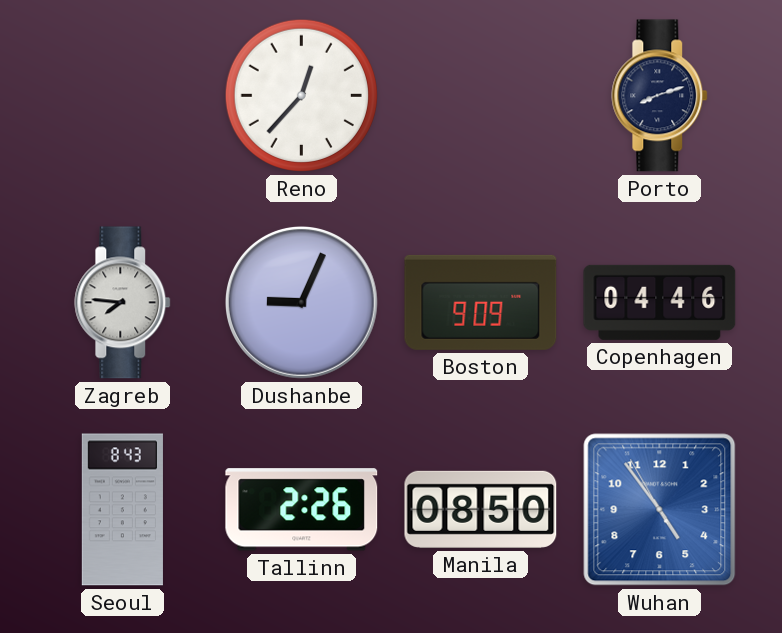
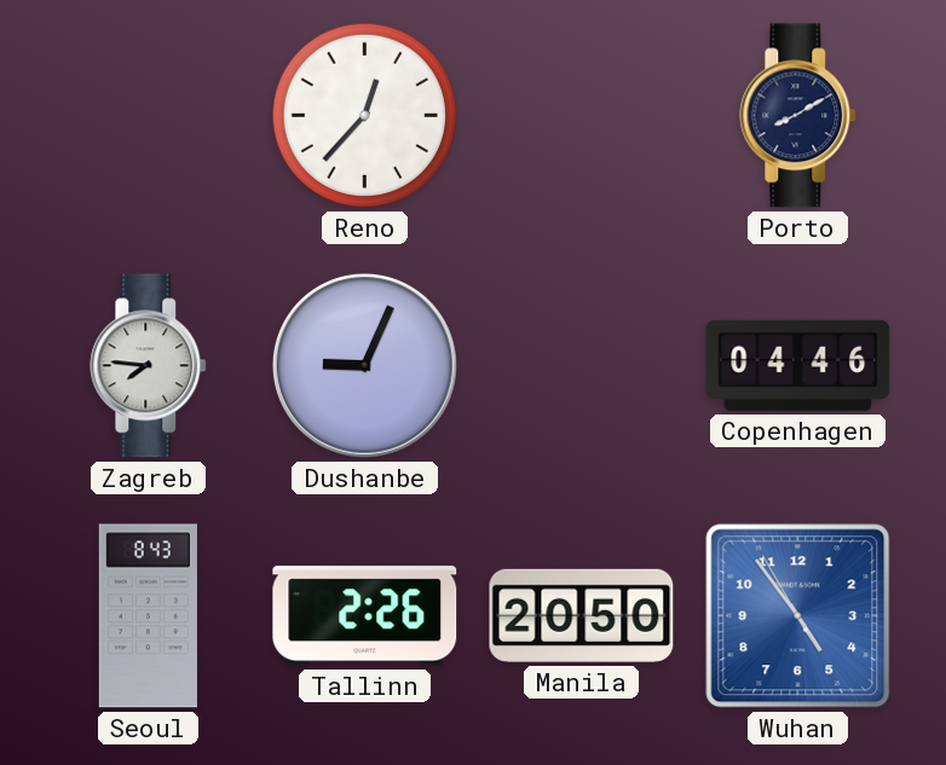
Porto: 8:12 -> 8:10
Boston: 9:09 -> none
Manila: 08:50 -> 20:50
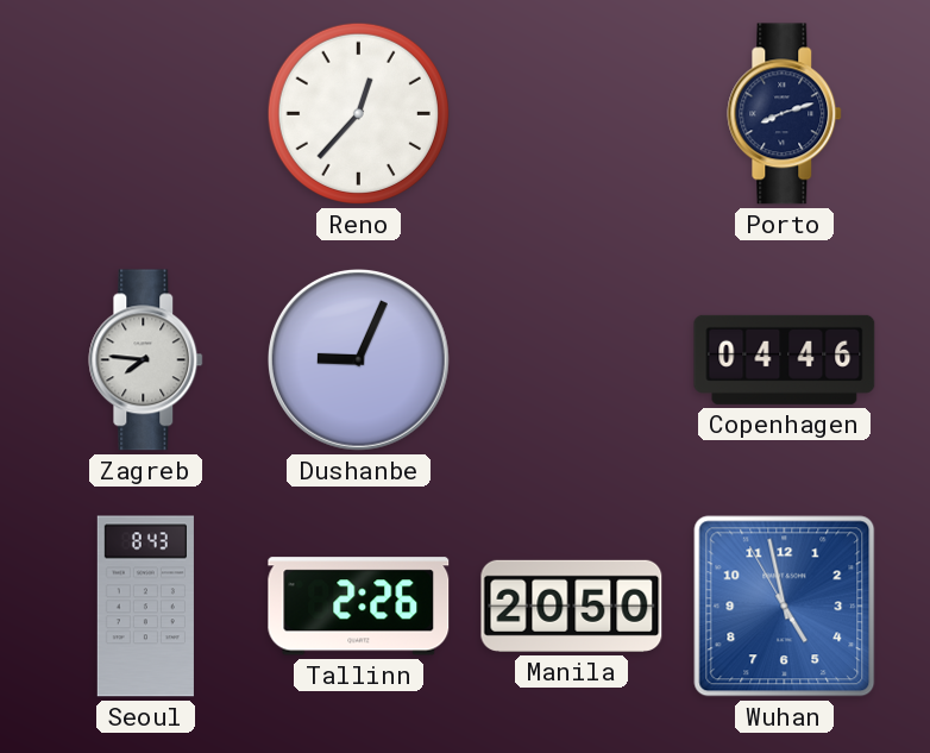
Porto: 8:10 -> 8:12
Wuhan: 4:53 -> 4:57
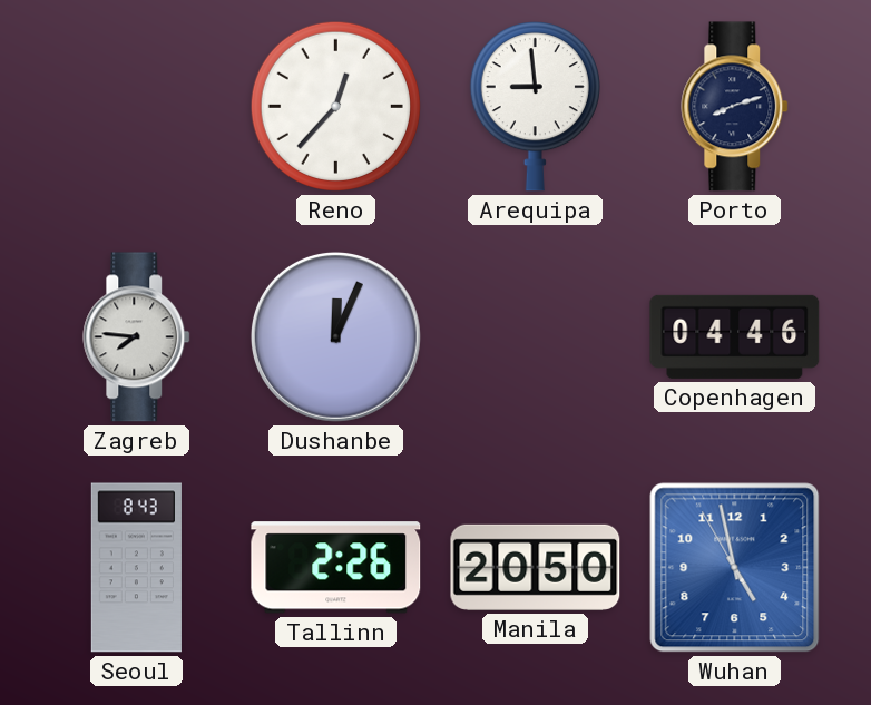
Arequipa: none -> 8:59
Dushanbe: 9:04 -> 12:04
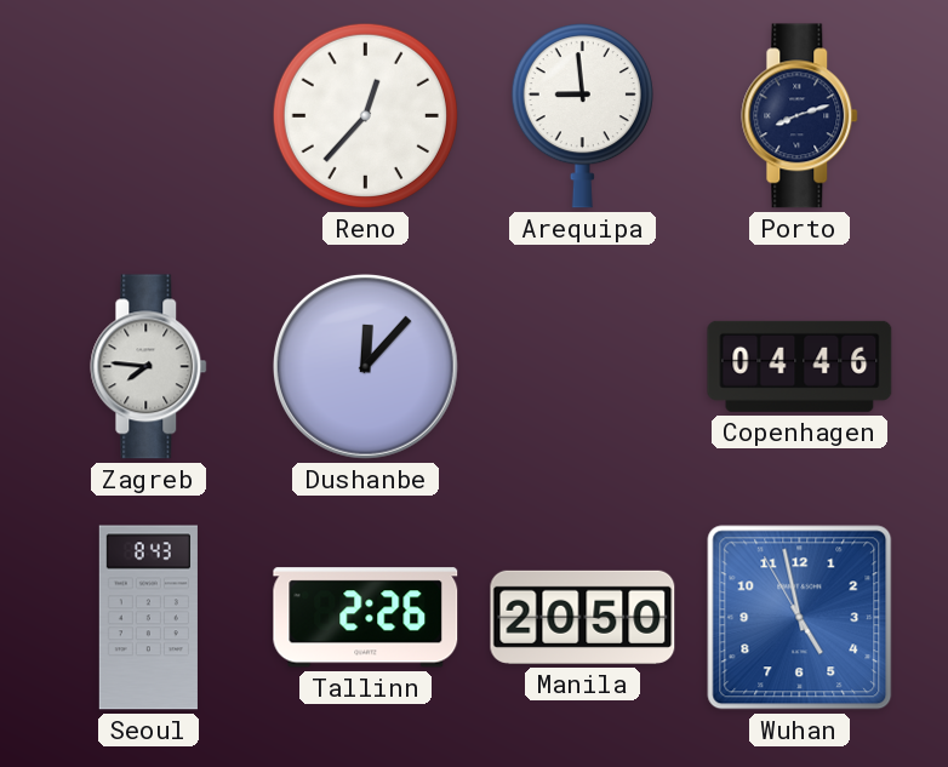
Dushanbe: 12:04 -> 12:07
